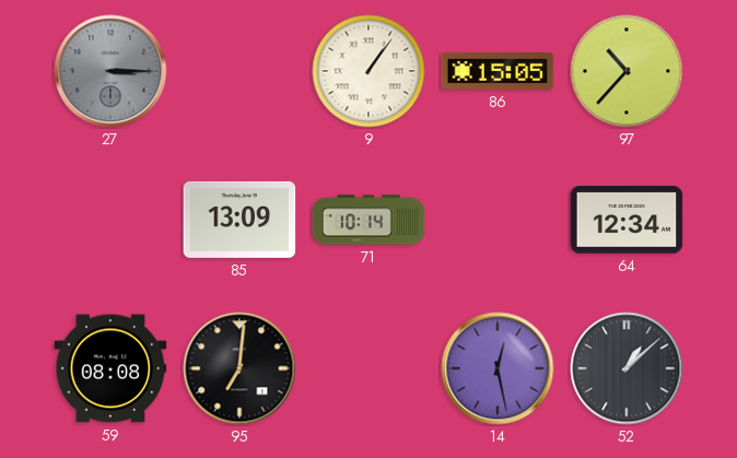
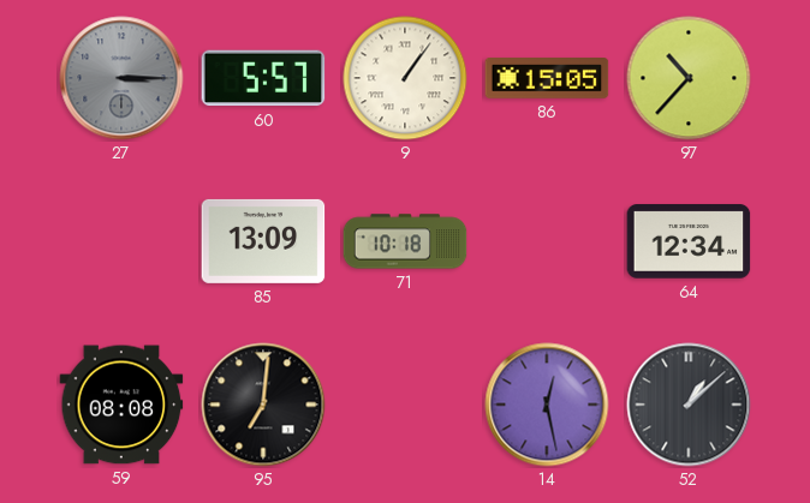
60: none -> 5:57
71: 10:14 -> 10:18
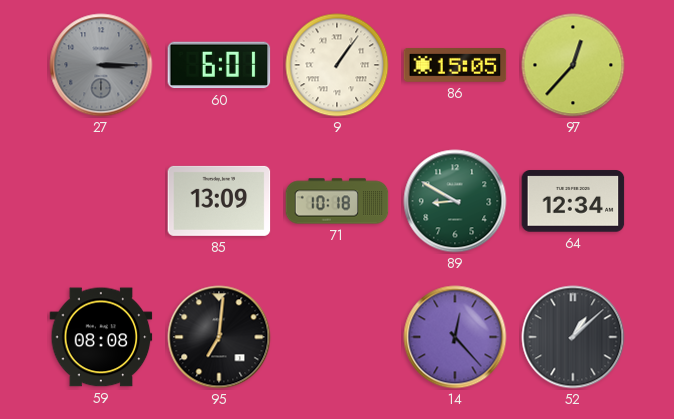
60: 5:57 -> 6:01
97: 10:37 -> 12:37
89: none -> 8:50
14: 12:28 -> 12:23
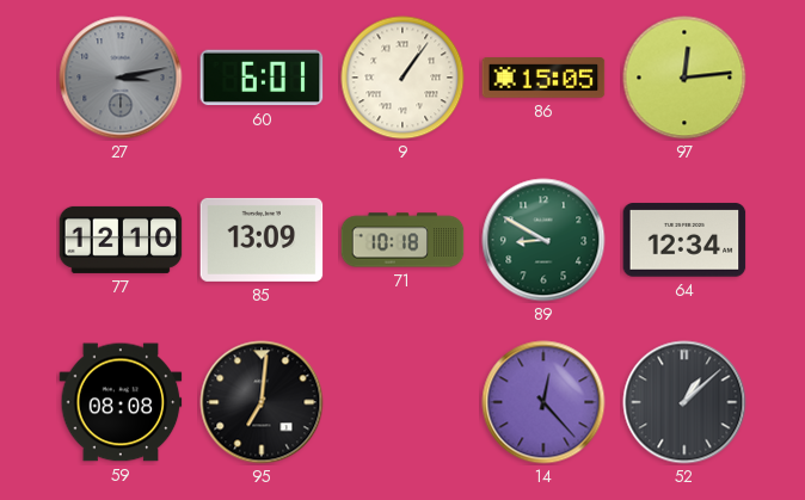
27: 3:15 -> 3:13
97: 12:37 -> 12:14
77: none -> 12:10
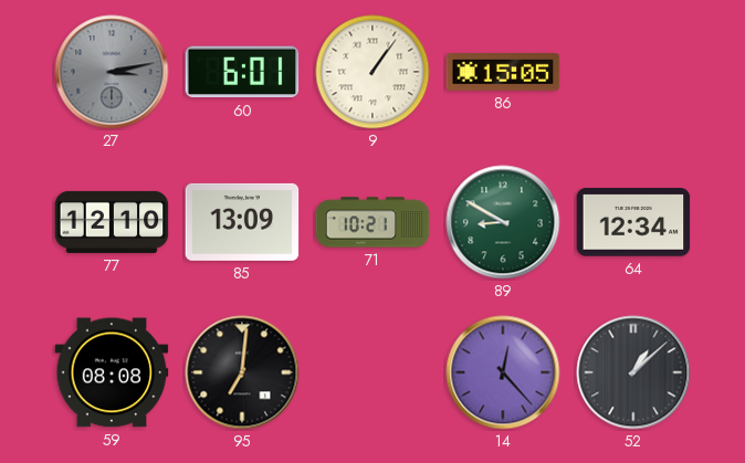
97: 12:14 -> none
71: 10:18 -> 10:21
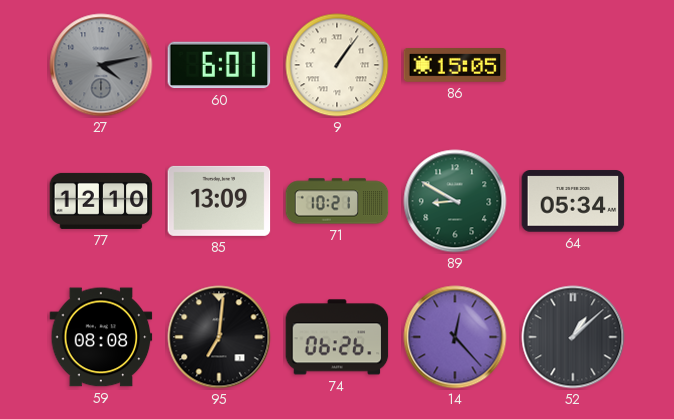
27: 3:13 -> 4:13
64: 12:34 -> 05:34
74: none -> 06:26
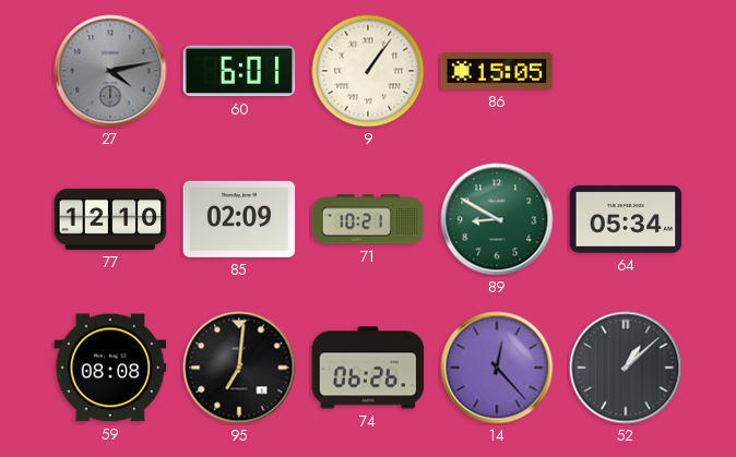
85: 13:09 -> 02:09
